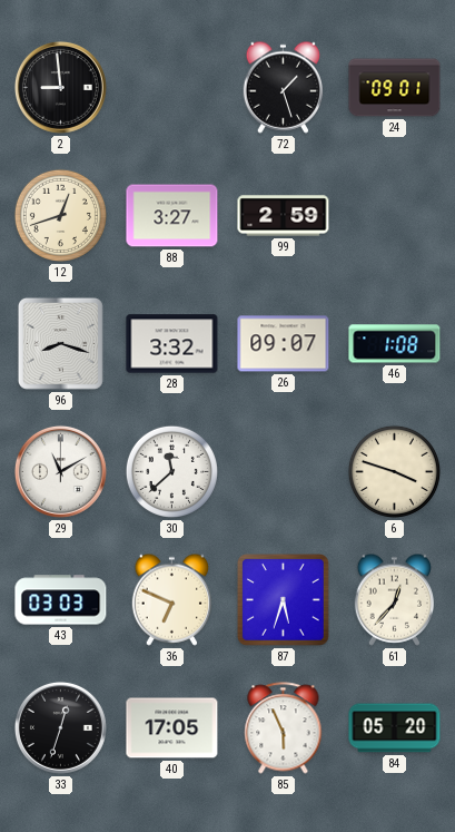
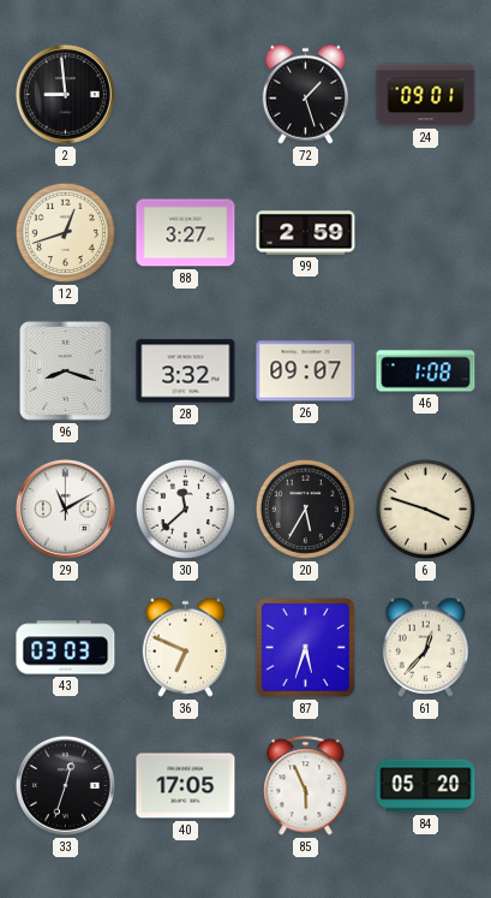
20: none -> 5:35
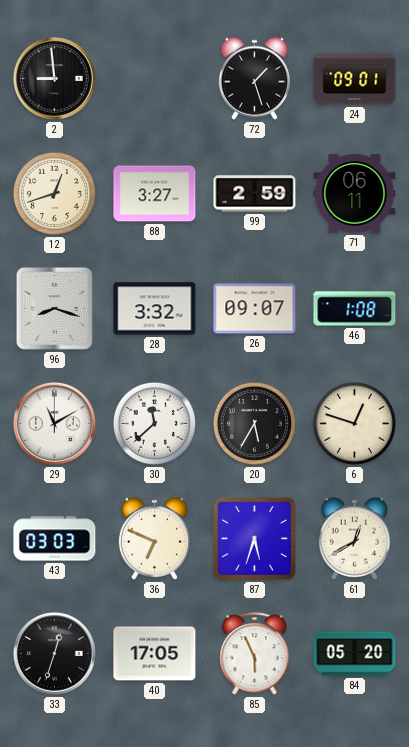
71: none -> 06:11
6: 3:48 -> 12:48
61: 12:37 -> 12:40
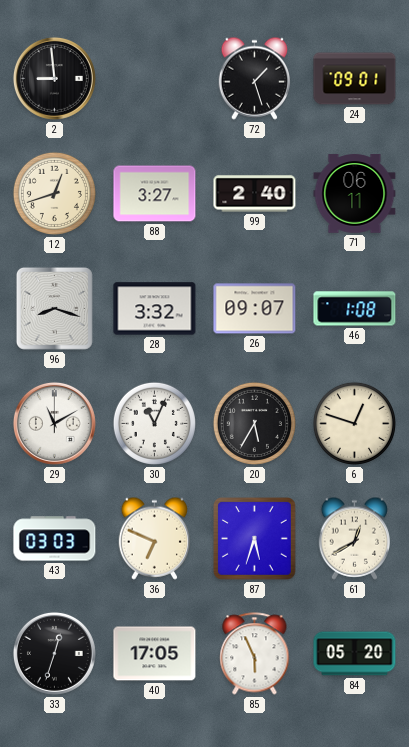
99: 2:59 -> 2:40
30: 11:38 -> 11:04
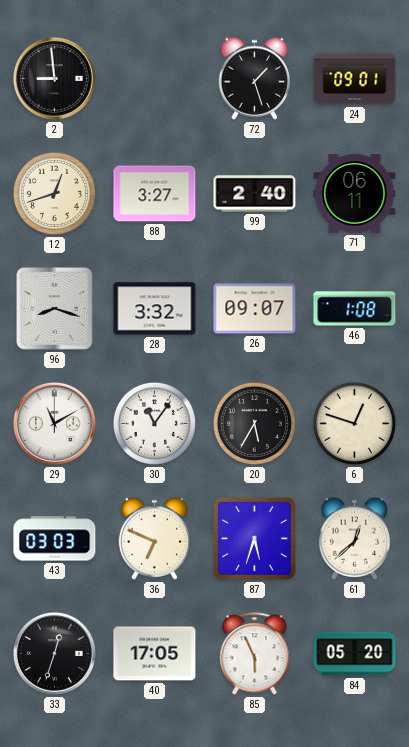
30: 11:04 -> 11:06
61: 12:40 -> 12:38
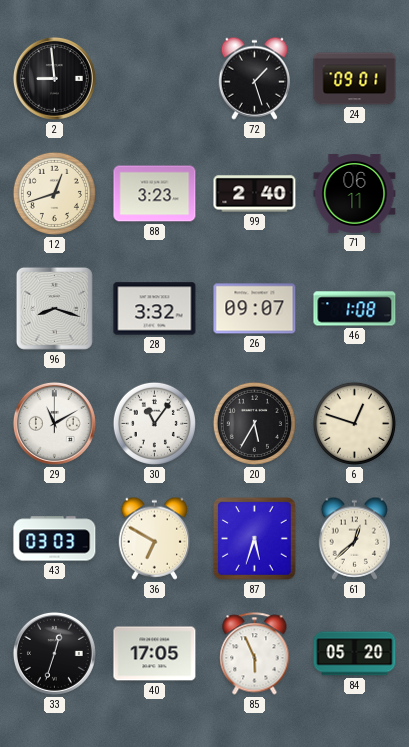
88: 3:27 -> 3:23
36: 6:49 -> 6:50
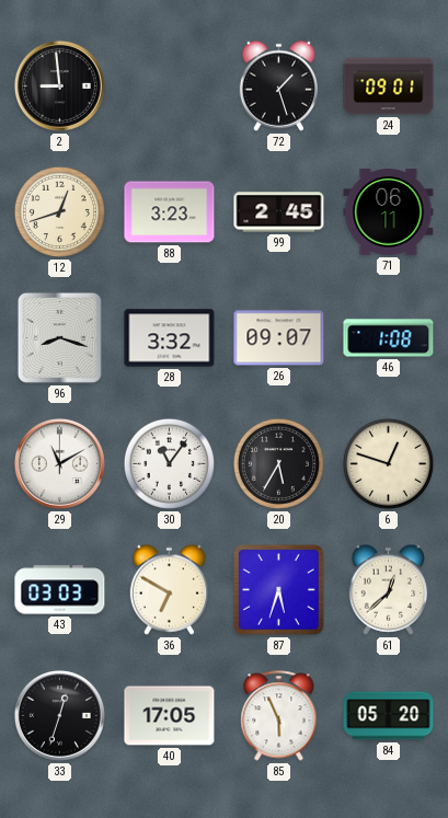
99: 2:40 -> 2:45
